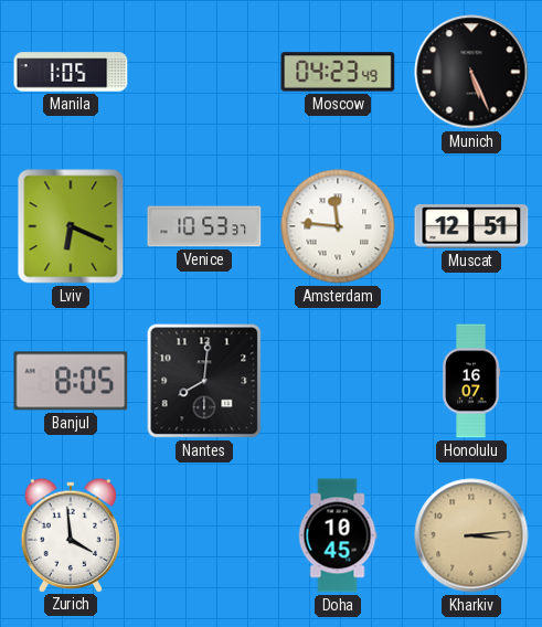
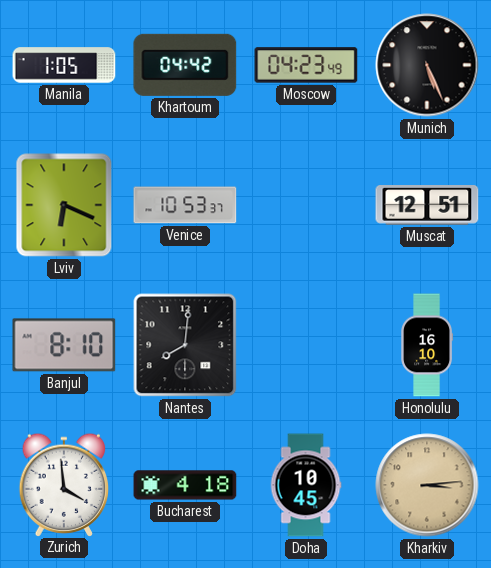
Khartoum: none -> 04:42
Amsterdam: 11:46 -> none
Banjul: 8:05 -> 8:10
Honolulu: 16:07 -> 16:10
Bucharest: none -> 4:18
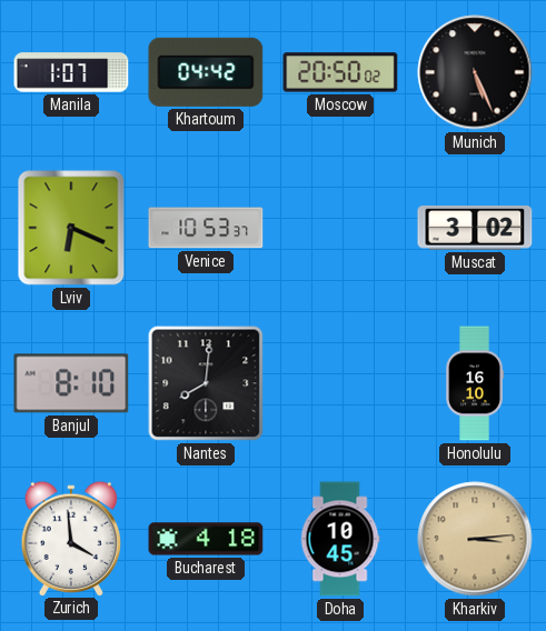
Manila: 1:05 -> 1:07
Moscow: 04:23 -> 20:50
Muscat: 12:51 -> 3:02
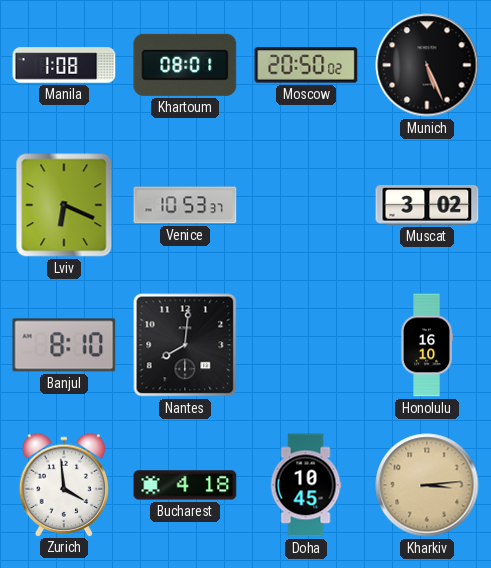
Manila: 1:07 -> 1:08
Khartoum: 04:42 -> 08:01
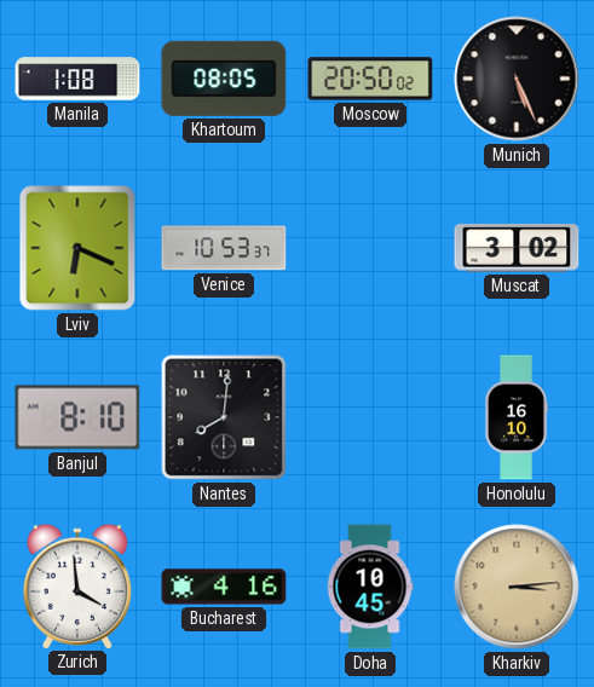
Khartoum: 08:01 -> 08:05
Bucharest: 4:18 -> 4:16
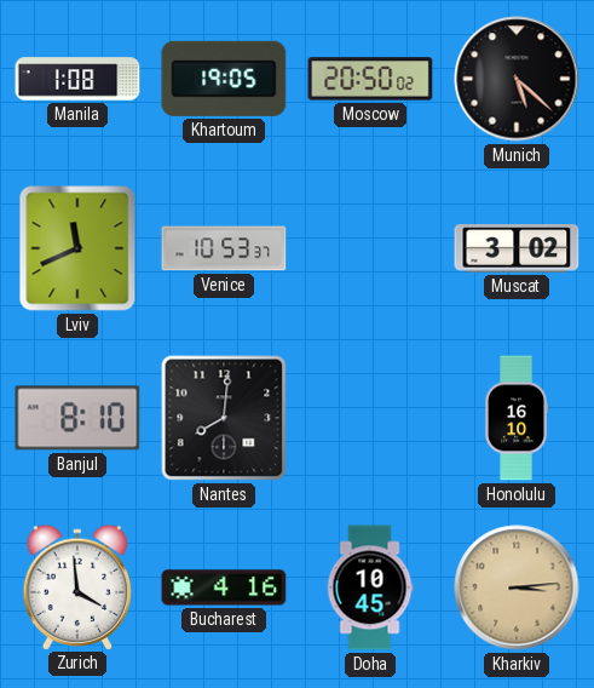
Khartoum: 08:05 -> 19:05
Munich: 5:26 -> 5:22
Lviv: 6:19 -> 11:41
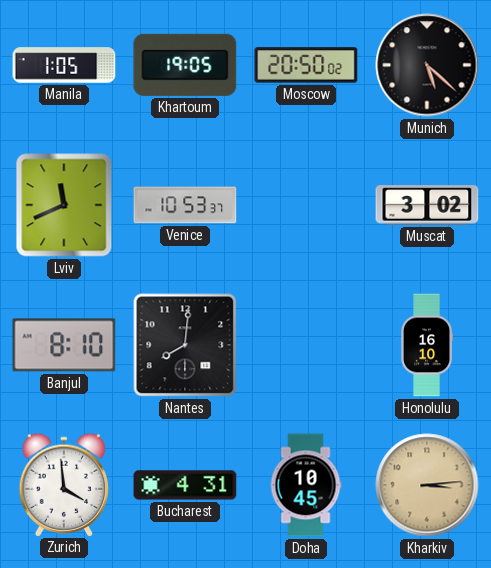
Manila: 1:08 -> 1:05
Bucharest: 4:16 -> 4:31
